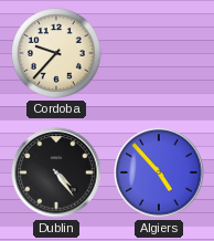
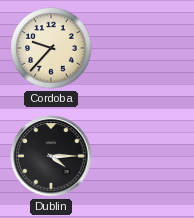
Dublin: 4:24 -> 4:15
Algiers: 4:53 -> none
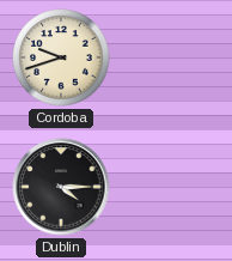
Cordoba: 9:37 -> 9:42
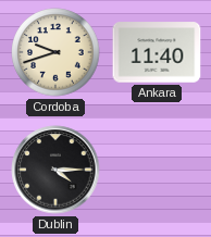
Ankara: none -> 11:40
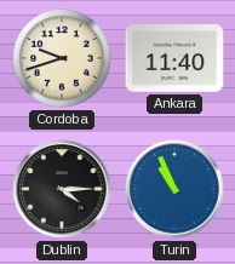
Turin: none -> 10:56
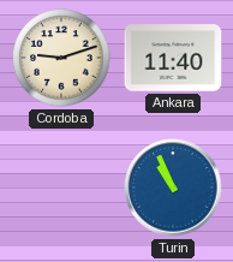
Cordoba: 9:42 -> 9:12
Dublin: 4:15 -> none
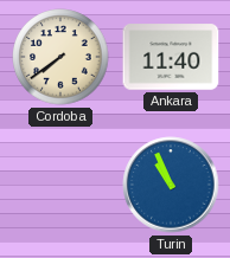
Cordoba: 9:12 -> 7:39
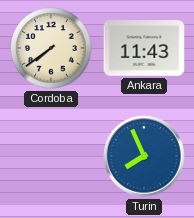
Ankara: 11:40 -> 11:43
Turin: 10:56 -> 7:56
